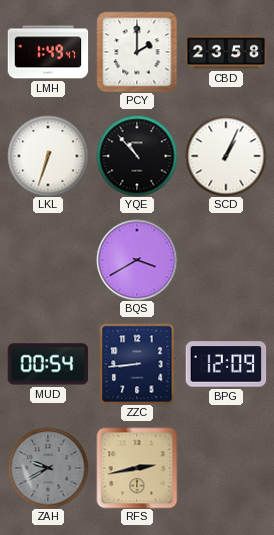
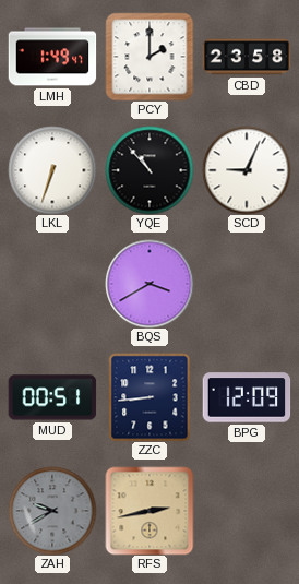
SCD: 1:04 -> 9:04
MUD: 00:54 -> 00:51
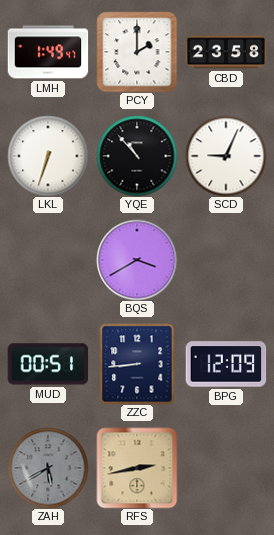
ZAH: 9:40 -> 5:40
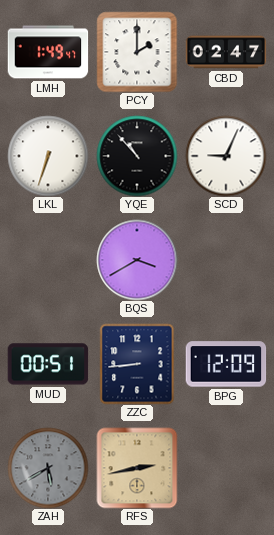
CBD: 23:58 -> 02:47
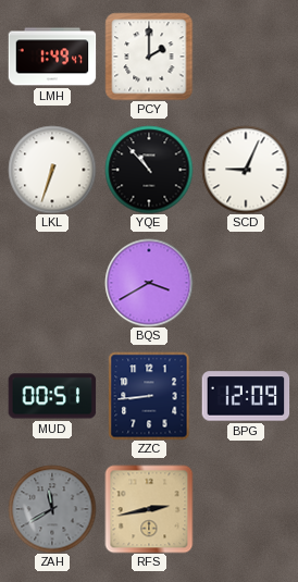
CBD: 02:47 -> none
ZAH: 5:40 -> 11:40
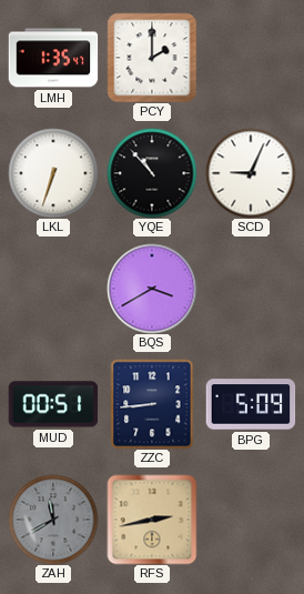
LMH: 1:49 -> 1:35
BPG: 12:09 -> 5:09
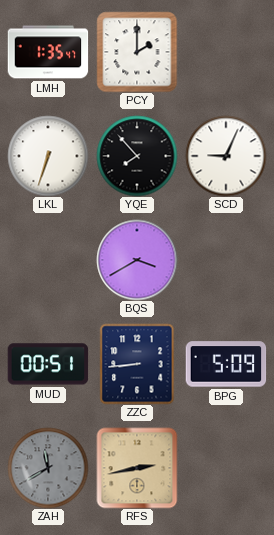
YQE: 10:53 -> 7:53
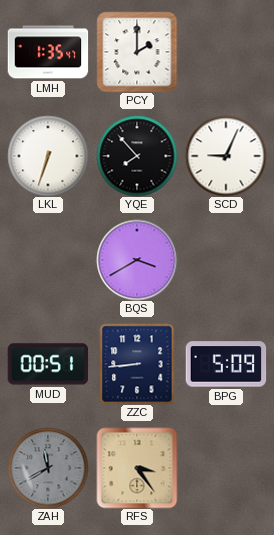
RFS: 2:43 -> 3:24
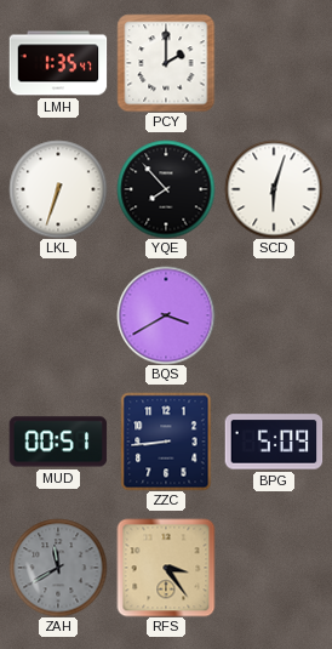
SCD: 9:04 -> 6:03
